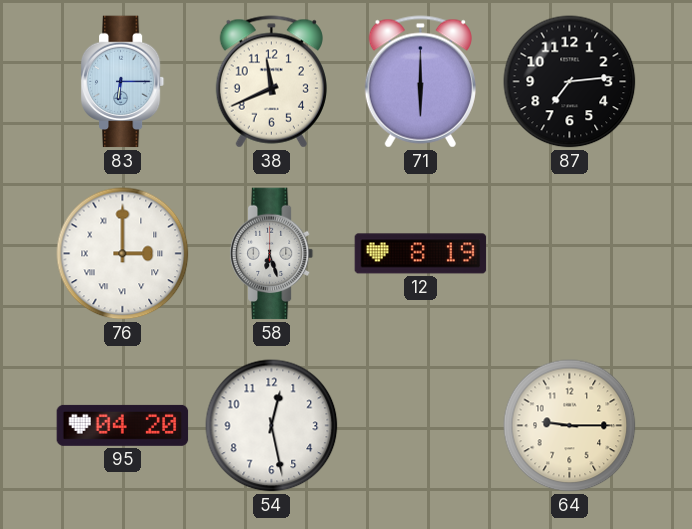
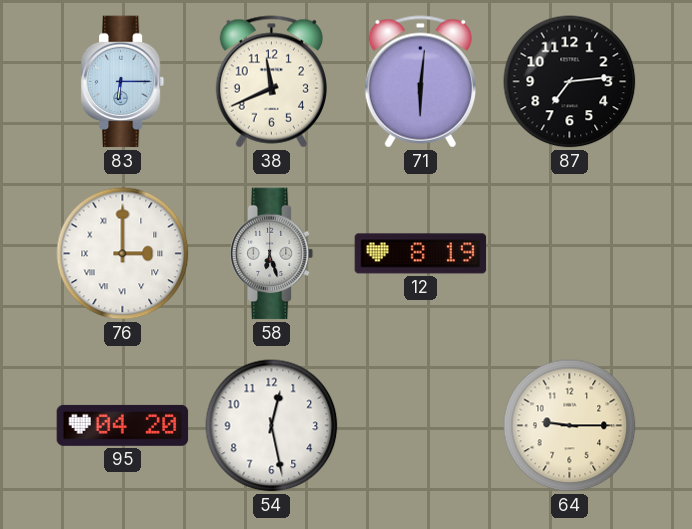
71: 6:00 -> 6:01
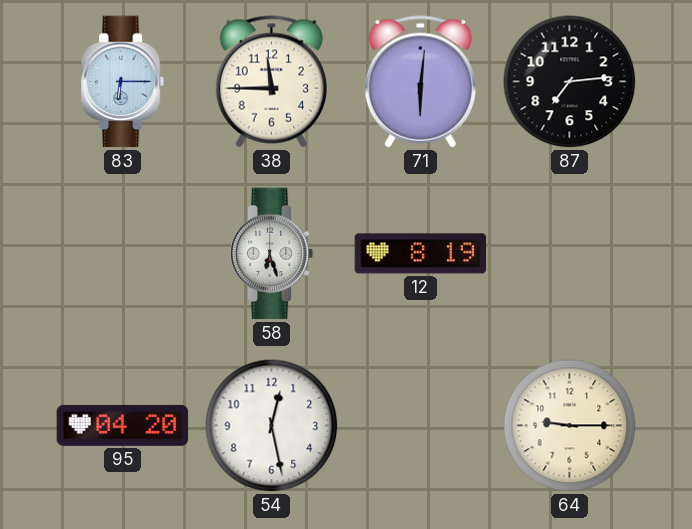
38: 11:41 -> 11:45
76: 3:00 -> none
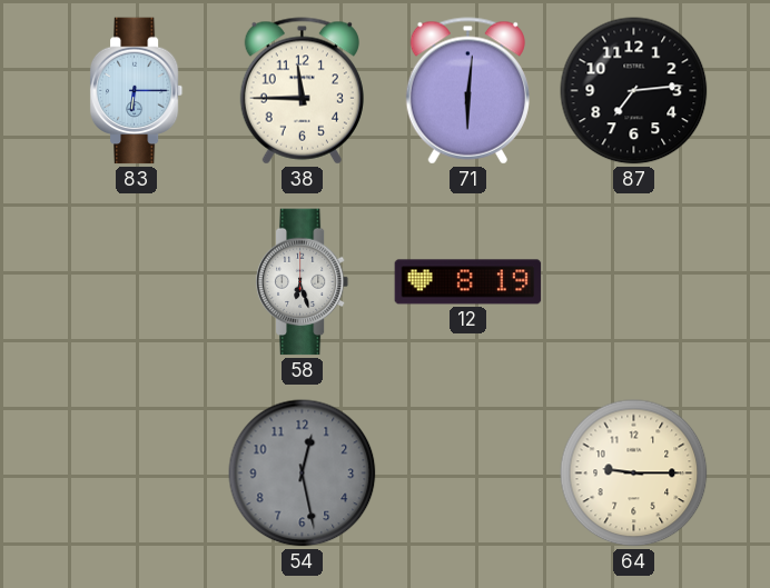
95: 04:20 -> none
54 dial: white -> grey
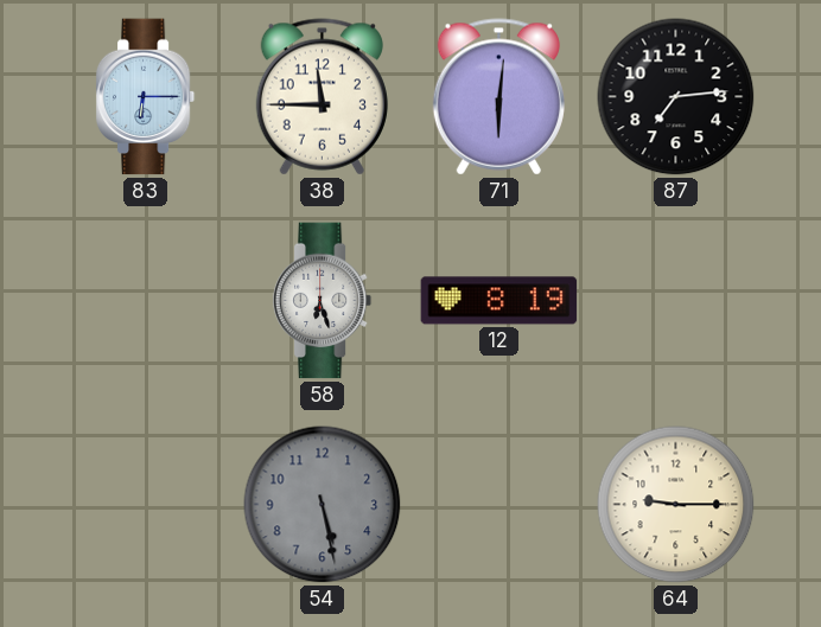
54: 12:28 -> 5:28
